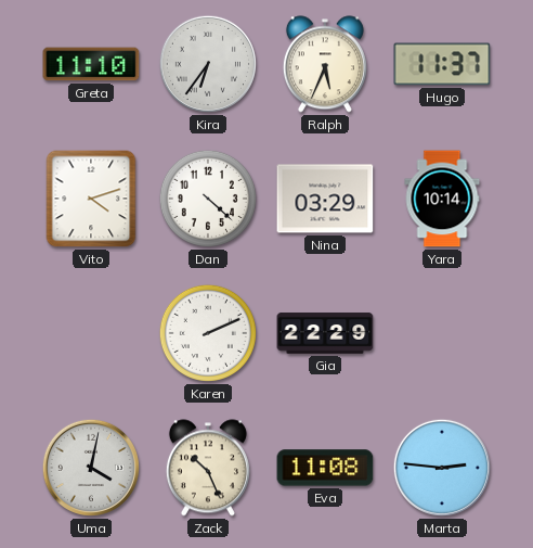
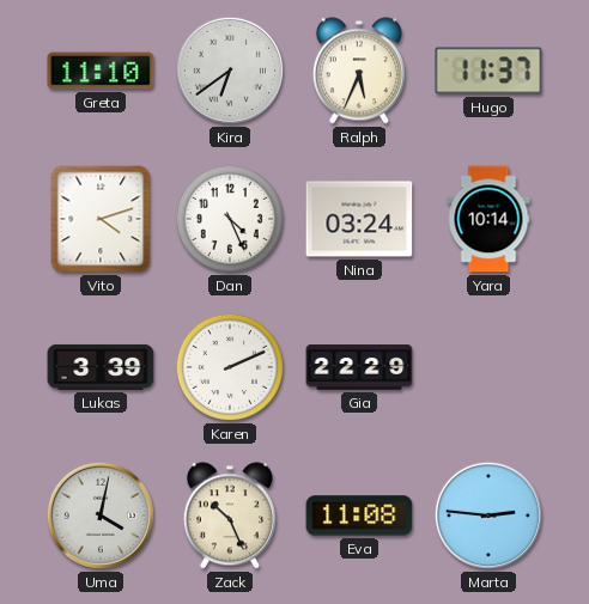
Kira: 6:36 -> 6:39
Dan: 4:22 -> 4:26
Nina: 03:29 -> 03:24
Lukas: none -> 3:39
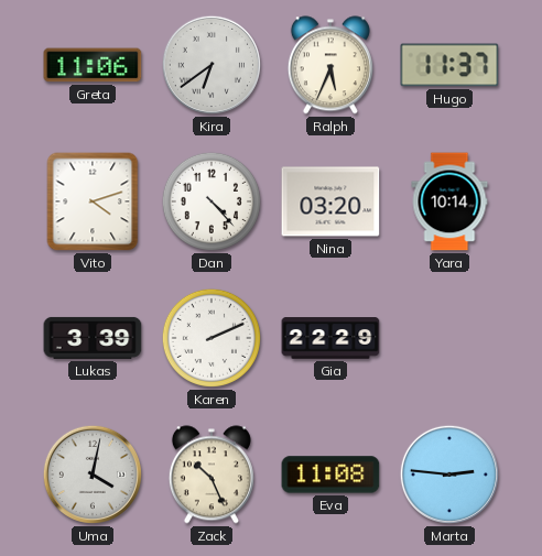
Greta: 11:10 -> 11:06
Dan: 4:26 -> 4:23
Nina: 03:24 -> 03:20
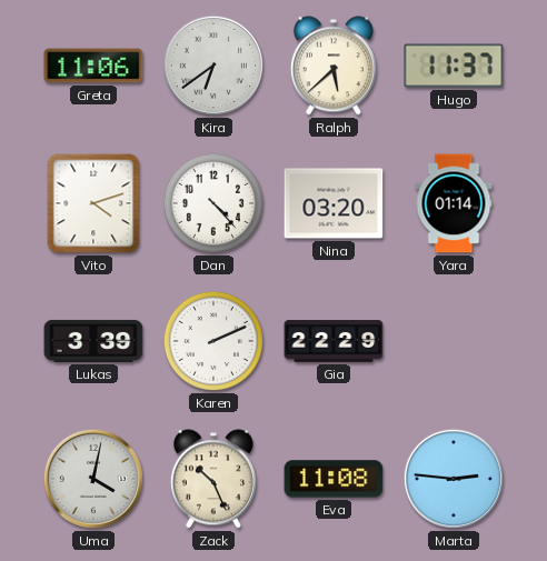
Ralph: 5:34 -> 5:38
Yara: 10:14 -> 01:14
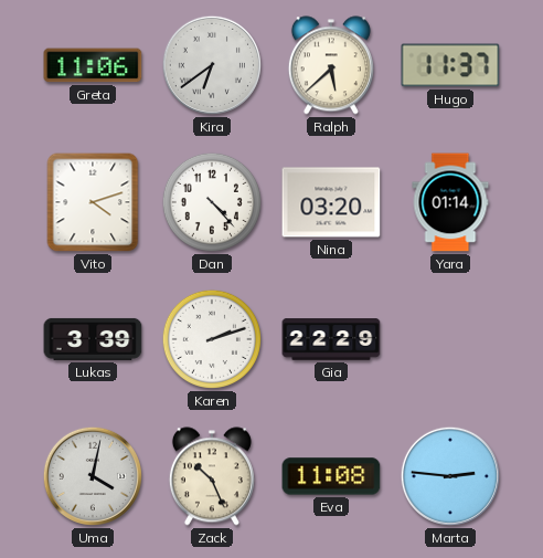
Karen: 2:11 -> 2:12
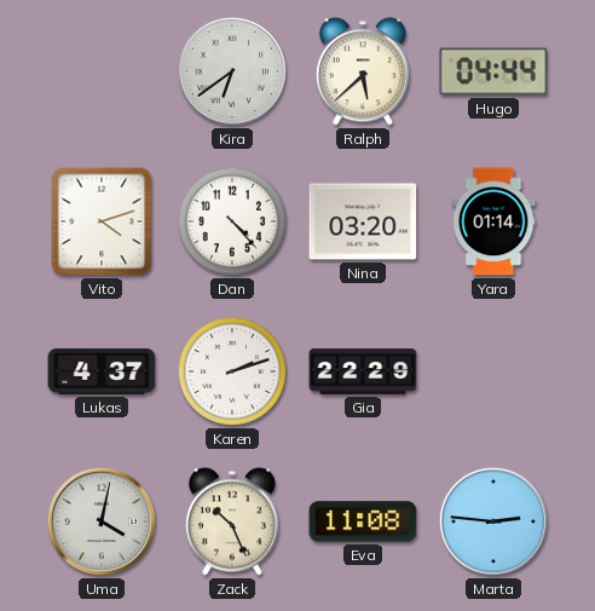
Greta: 11:06 -> none
Hugo: 11:37 -> 04:44
Lukas: 3:39 -> 4:37
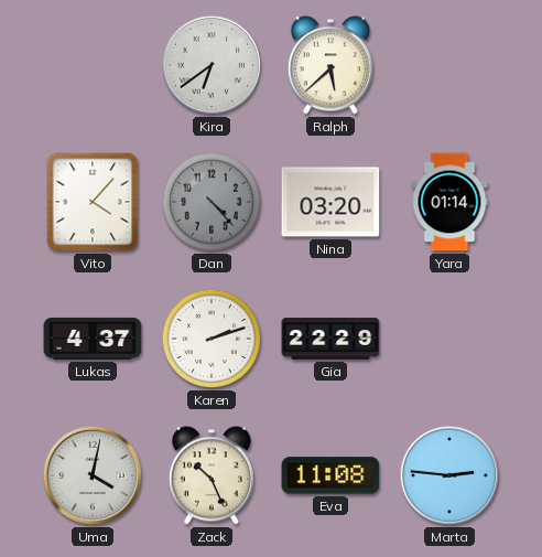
Hugo: 04:44 -> none
Vito: 4:12 -> 4:07
Dan dial: white -> grey
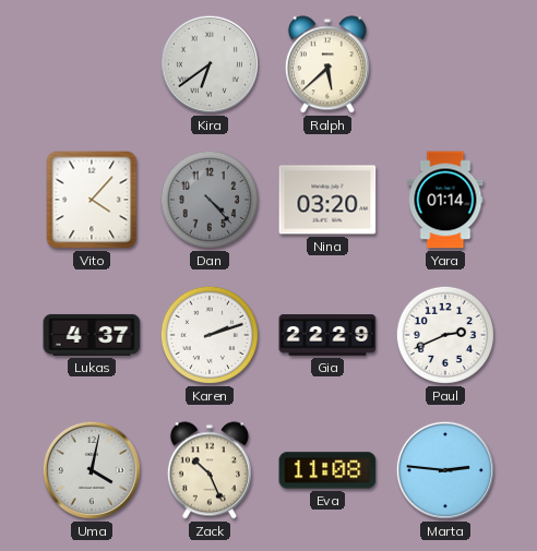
Paul: none -> 2:41
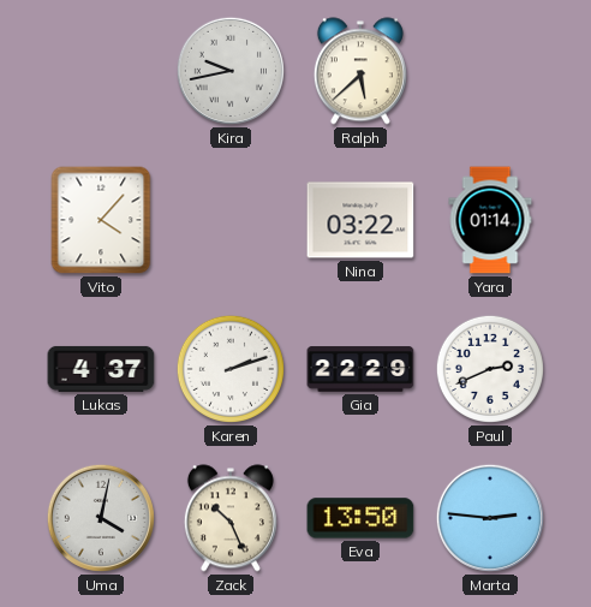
Kira: 6:39 -> 9:43
Dan: 4:23 -> none
Nina: 03:20 -> 03:22
Eva: 11:08 -> 13:50
